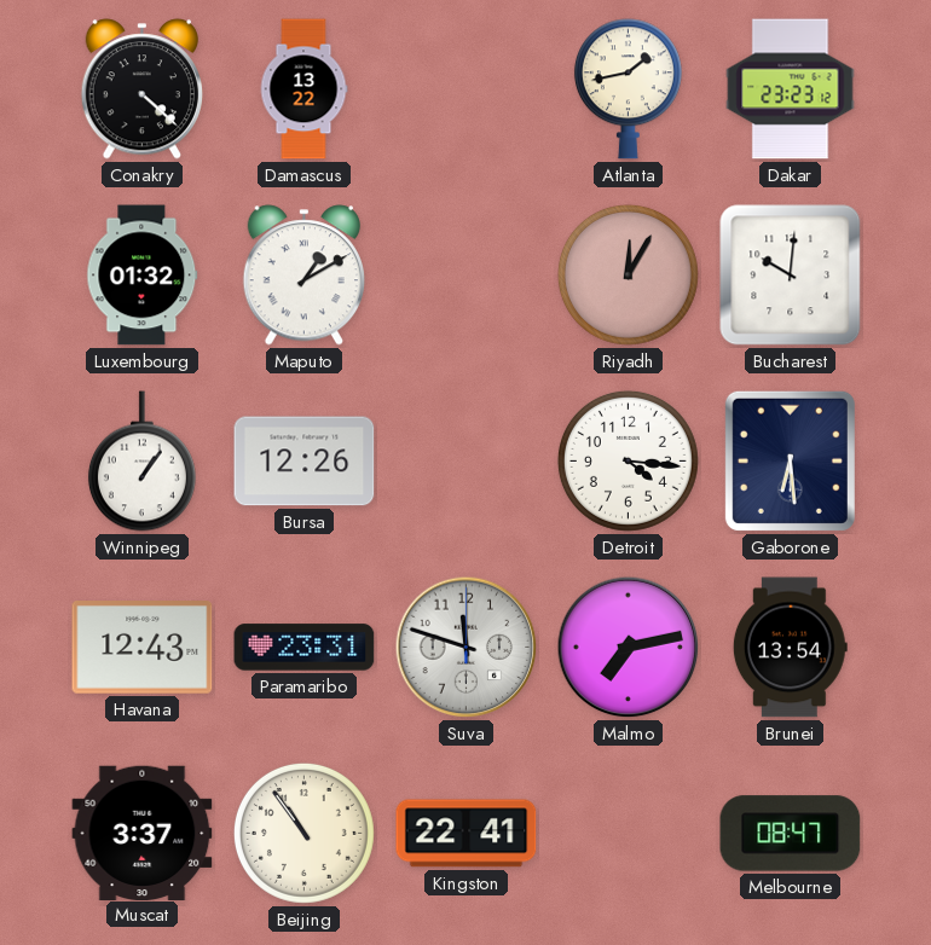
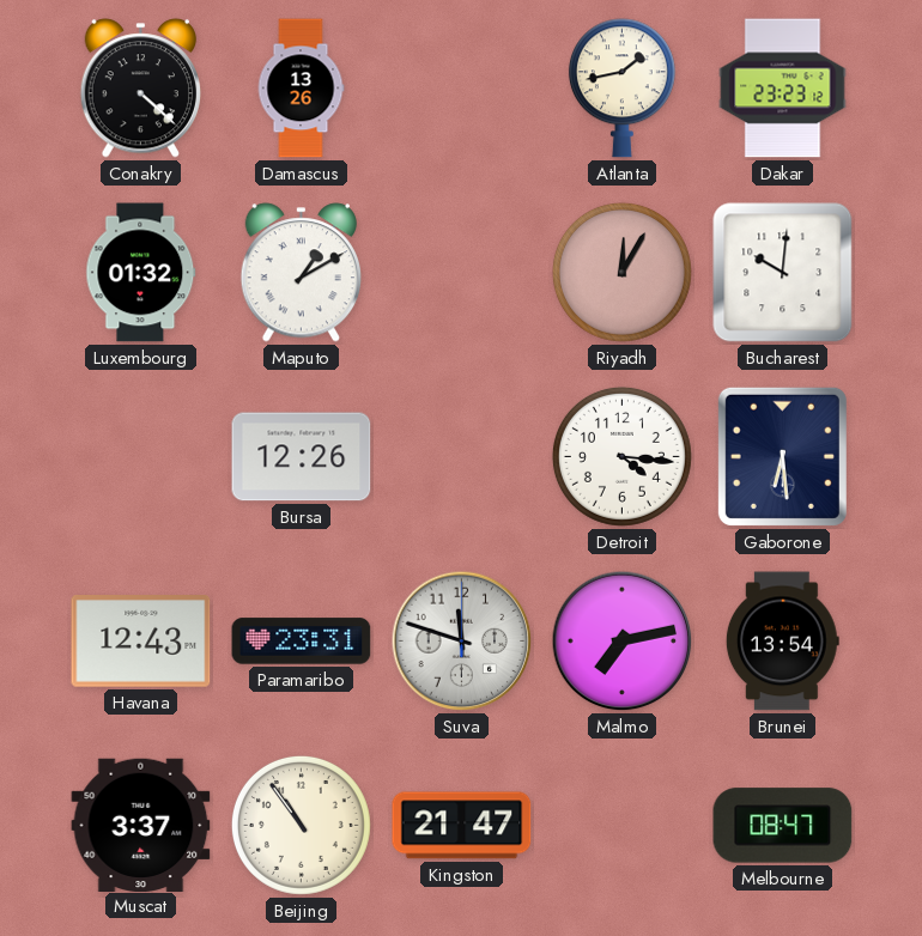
Damascus: 13:22 -> 13:26
Winnipeg: 1:06 -> none
Kingston: 22:41 -> 21:47
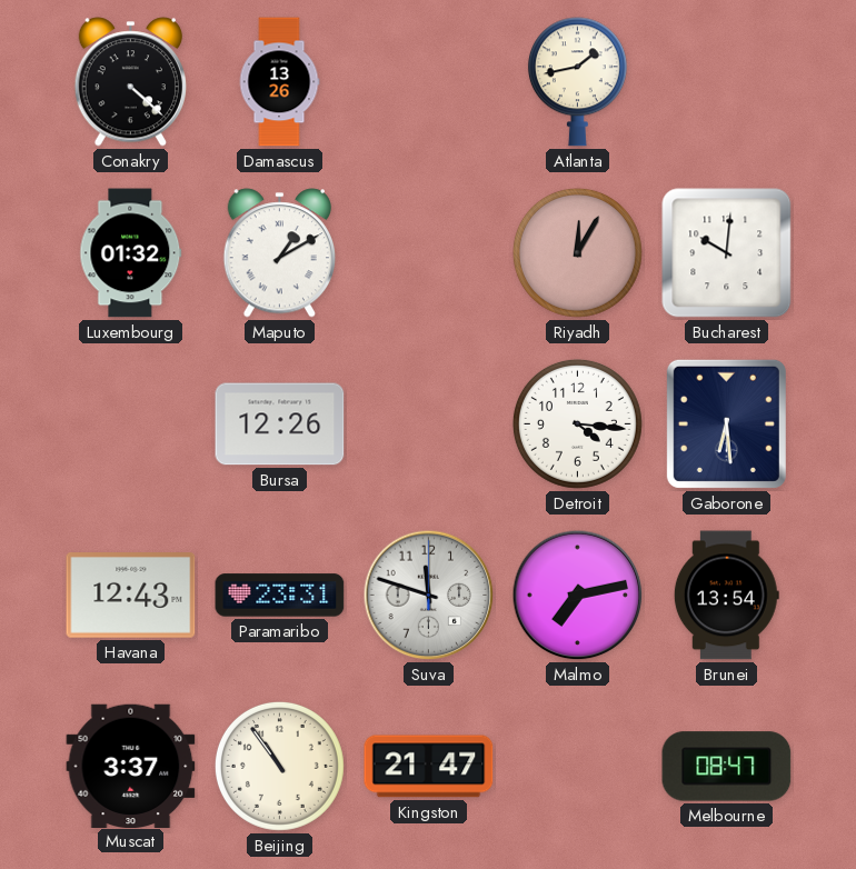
Dakar: 23:23 -> none
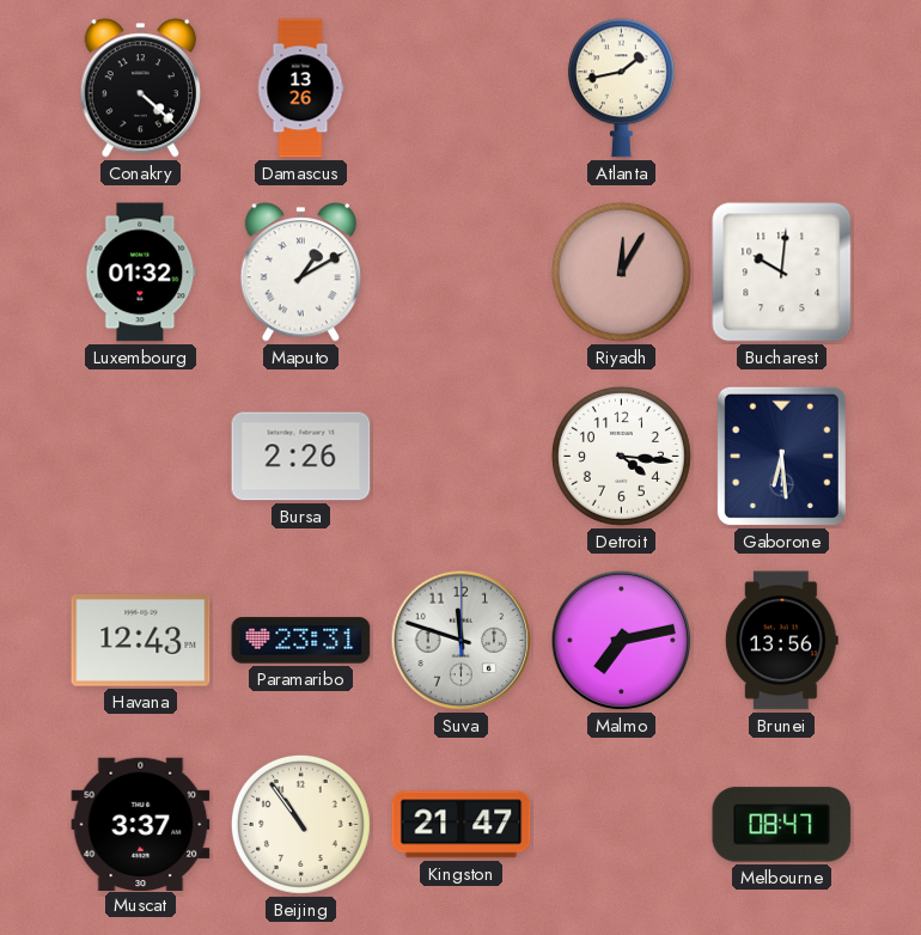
Bursa: 12:26 -> 2:26
Brunei: 13:54 -> 13:56
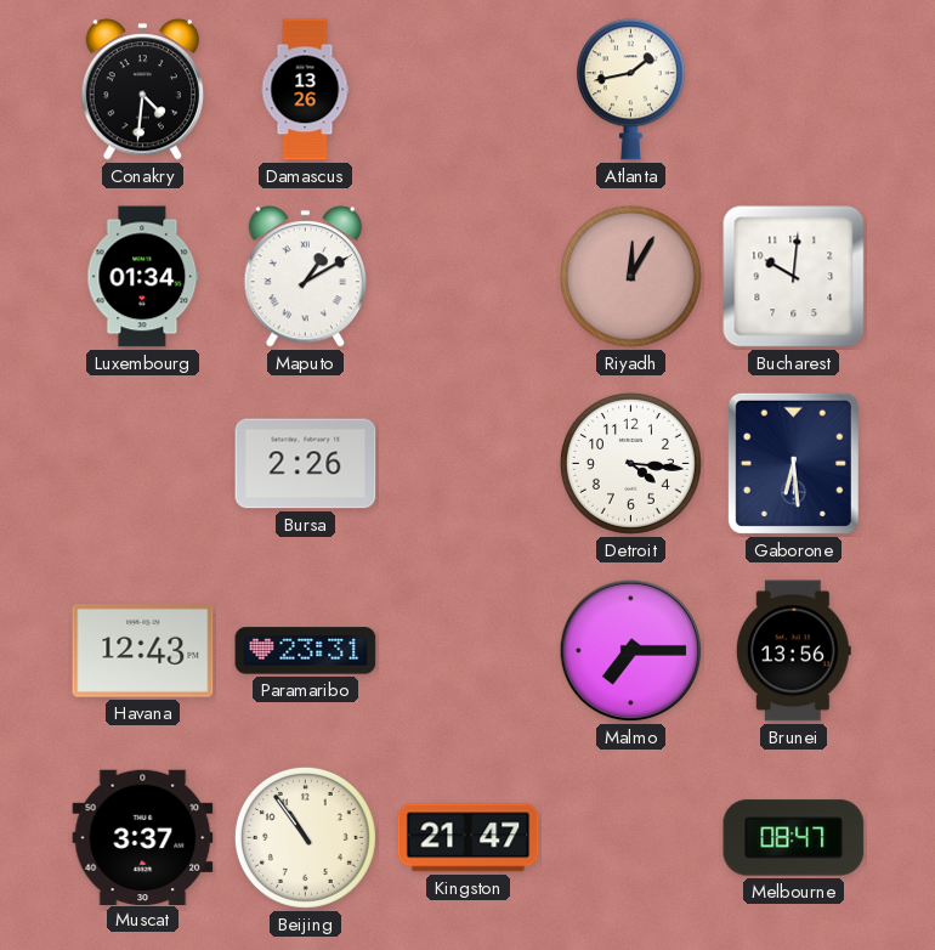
Conakry: 4:22 -> 4:31
Luxembourg: 01:32 -> 01:34
Suva: 11:48 -> none
Malmo: 7:13 -> 7:15
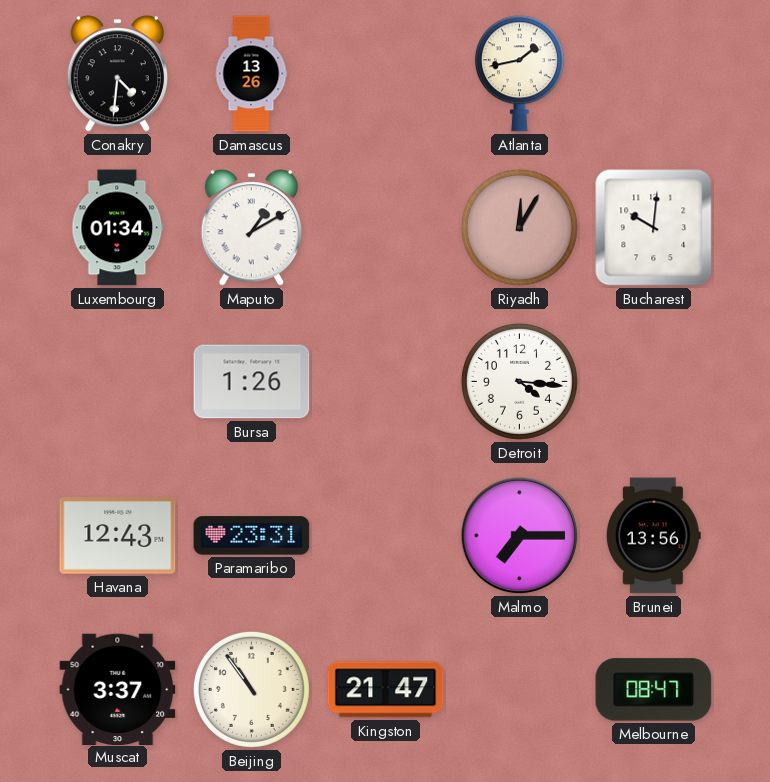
Bursa: 2:26 -> 1:26
Gaborone: 6:29 -> none
